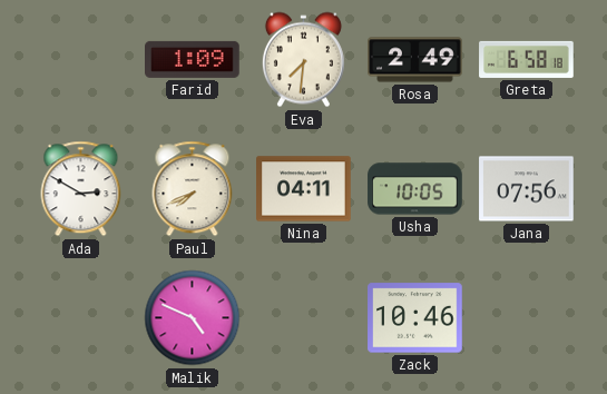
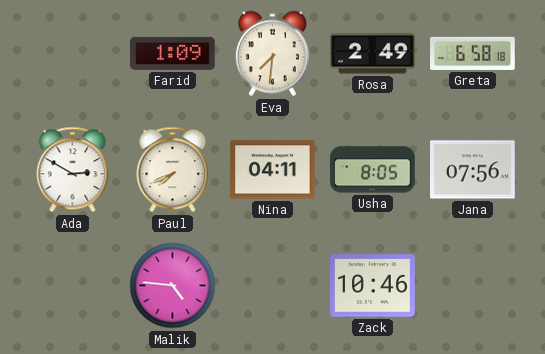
Usha: 10:05 -> 8:05
Malik: 4:49 -> 4:46
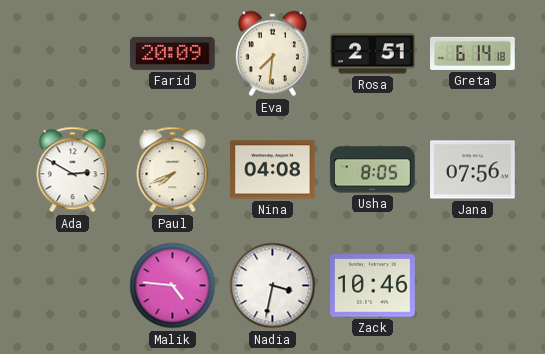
Farid: 1:09 -> 20:09
Rosa: 2:49 -> 2:51
Greta: 6:58 -> 6:14
Nina: 04:11 -> 04:08
Nadia: none -> 3:32
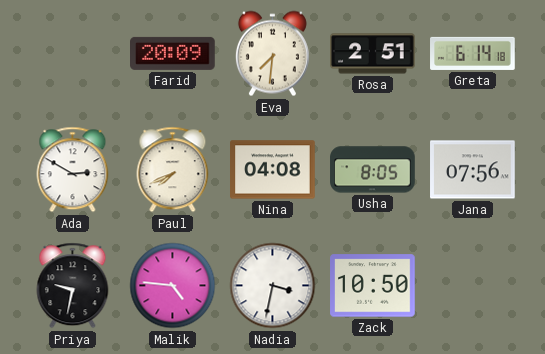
Priya: none -> 9:32
Zack: 10:46 -> 10:50
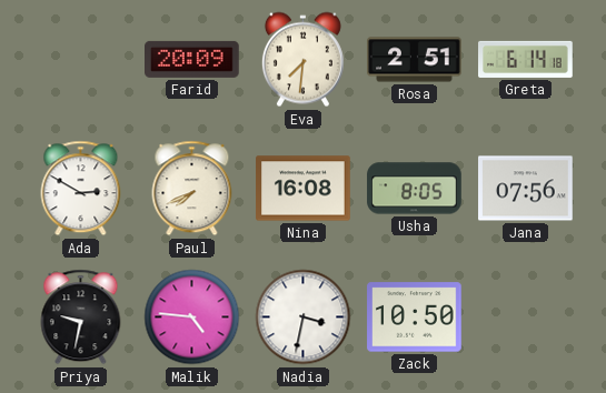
Nina: 04:08 -> 16:08
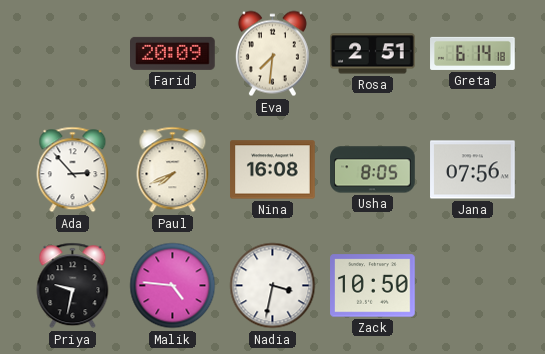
Ada: 2:50 -> 2:53
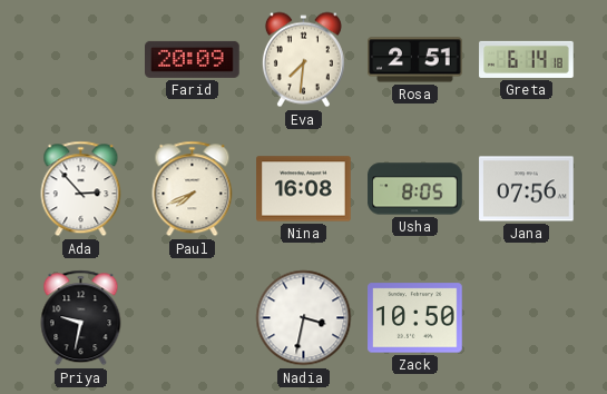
Malik: 4:46 -> none
